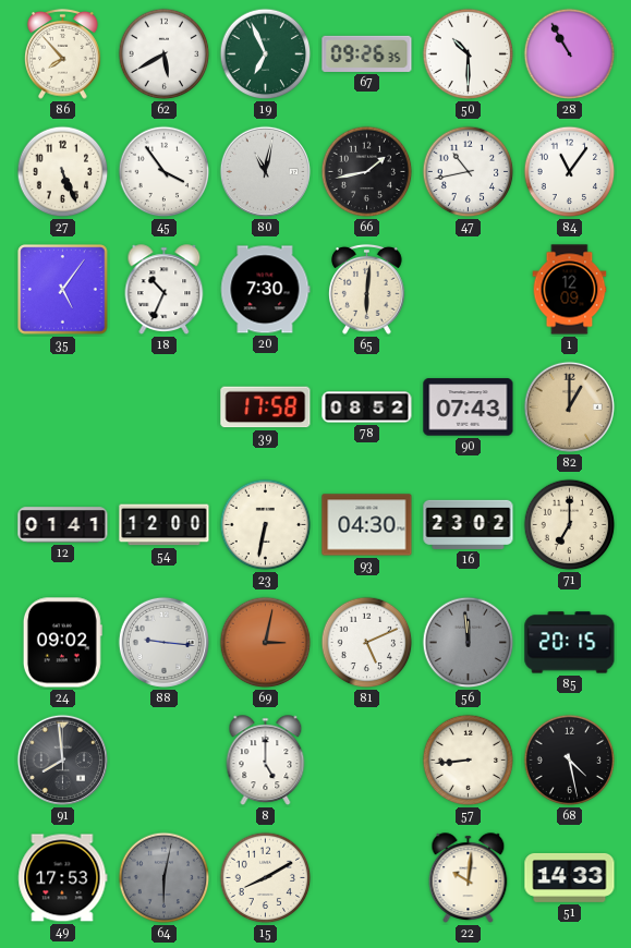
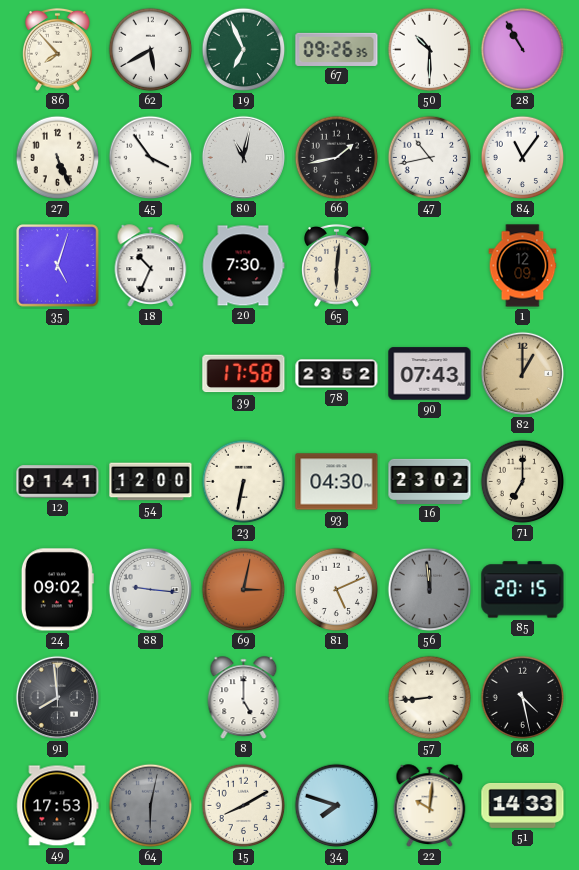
35: 5:06 -> 5:03
78: 08:52 -> 23:52
34: none -> 7:48
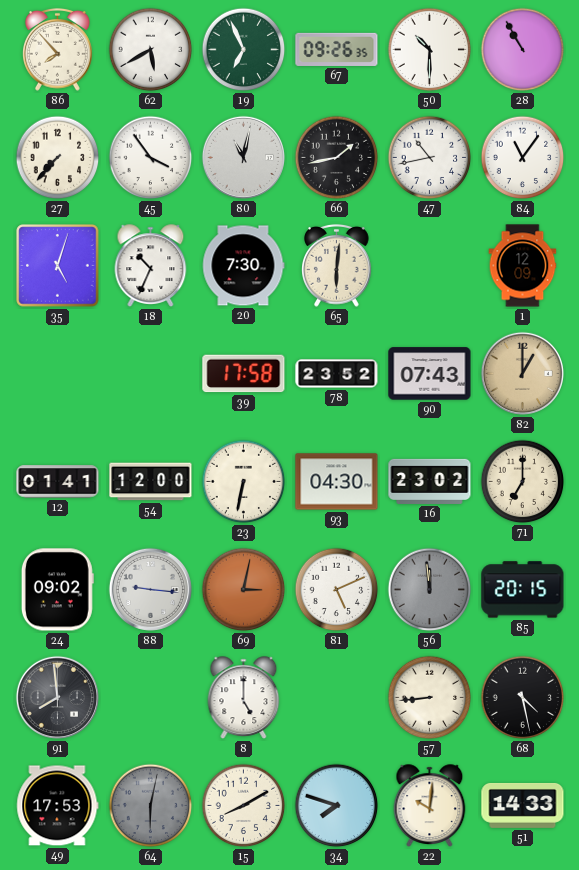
27: 5:26 -> 7:37
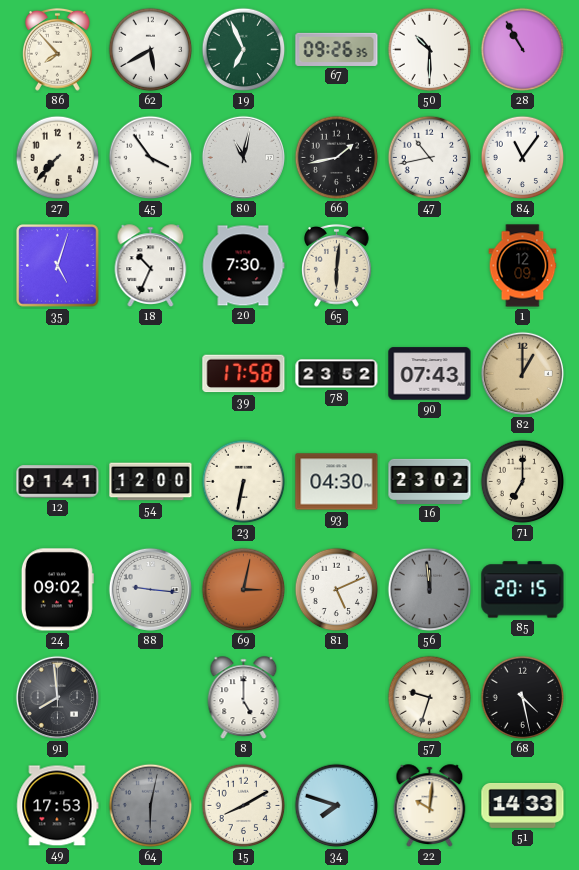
57: 8:44 -> 9:33
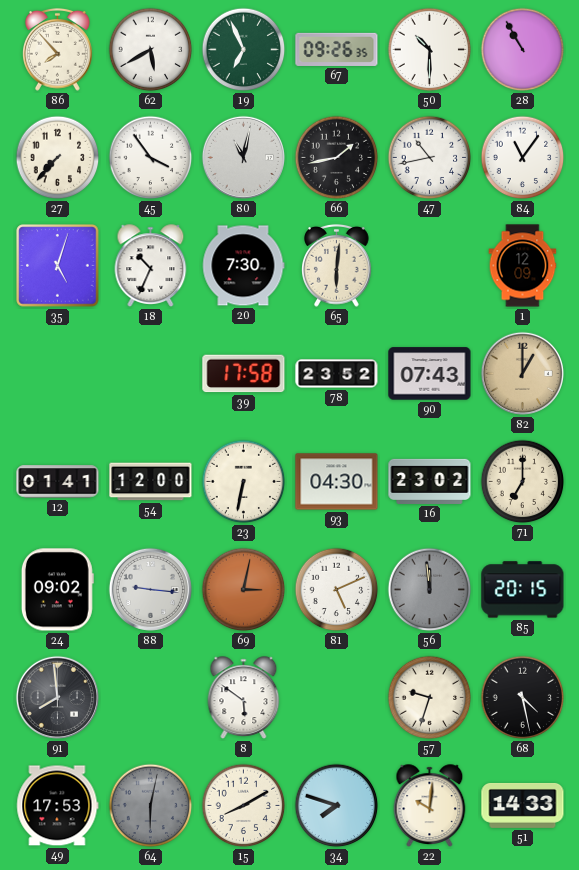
8: 5:00 -> 5:51
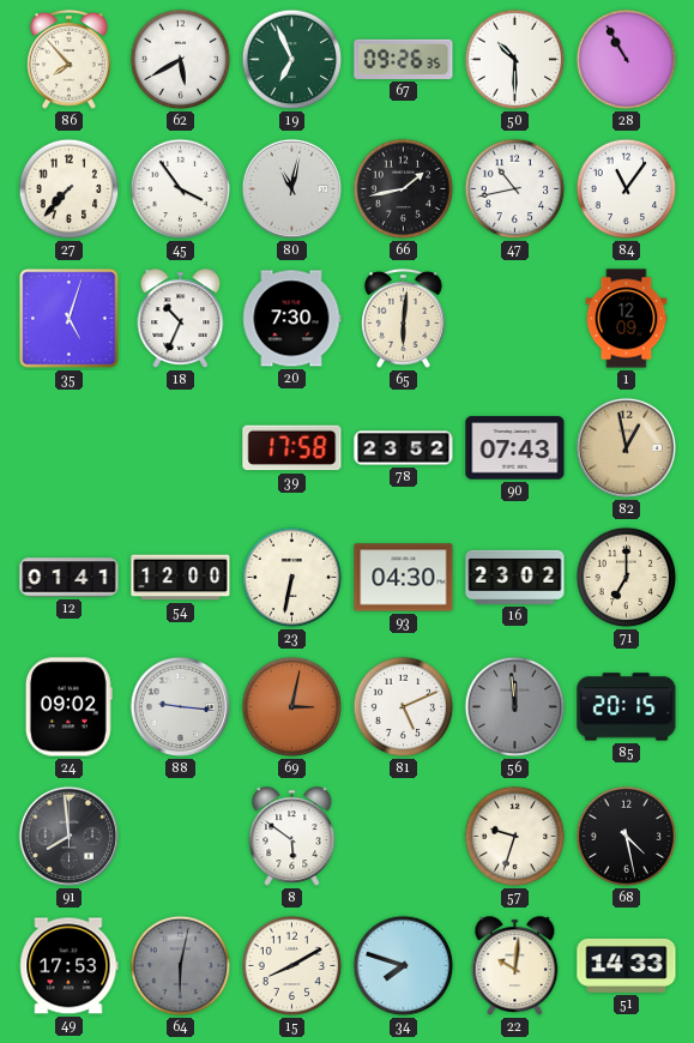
82: 1:00 -> 12:58
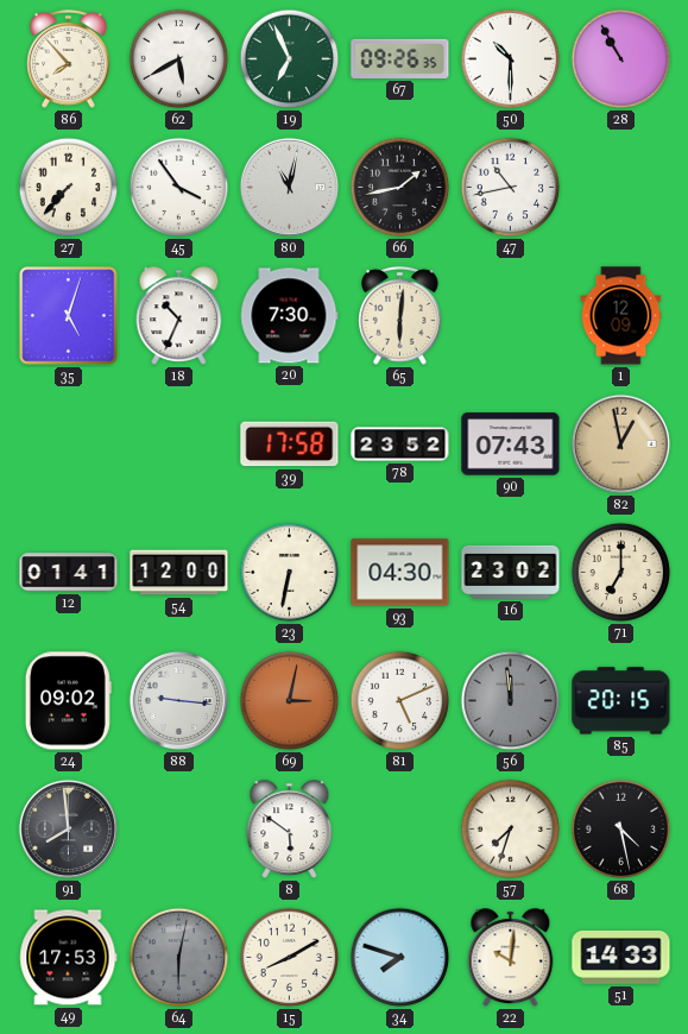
84: 11:06 -> none
57: 9:33 -> 7:33
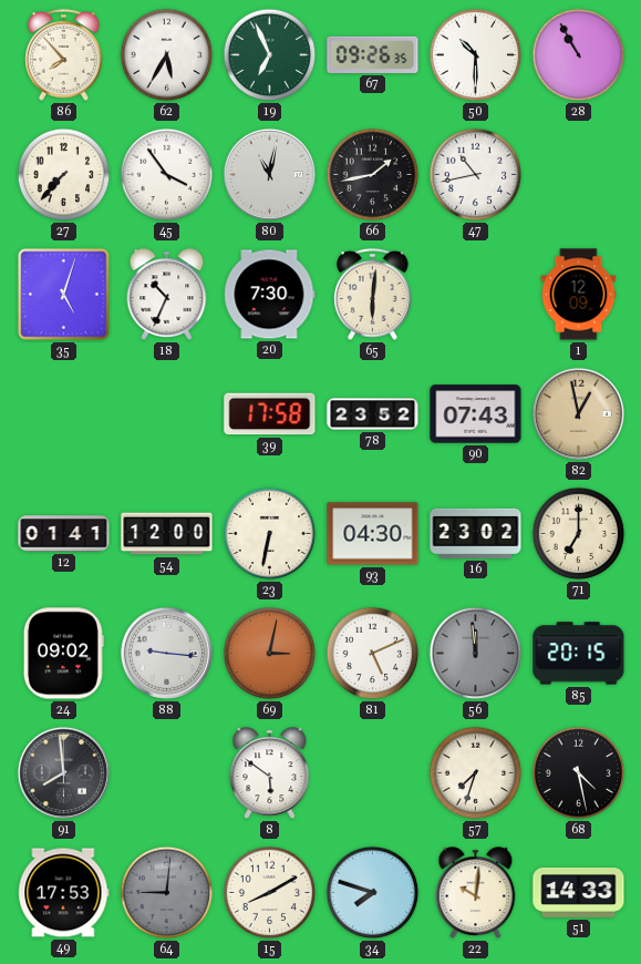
62: 5:40 -> 5:35
64: 6:02 -> 9:01
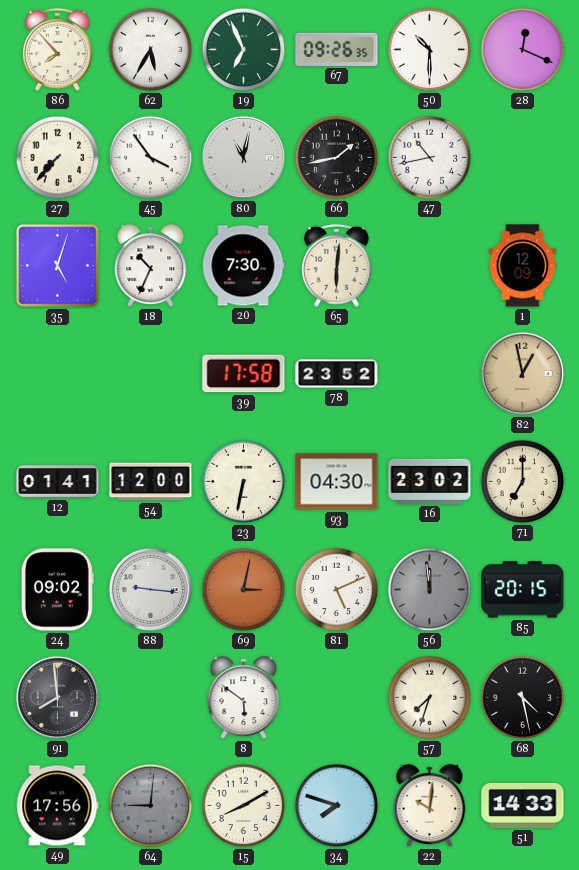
28: 10:55 -> 12:19
90: 07:43 -> none
49: 17:53 -> 17:56
